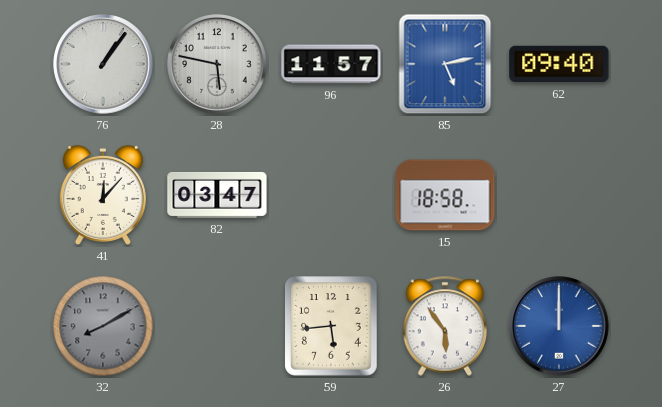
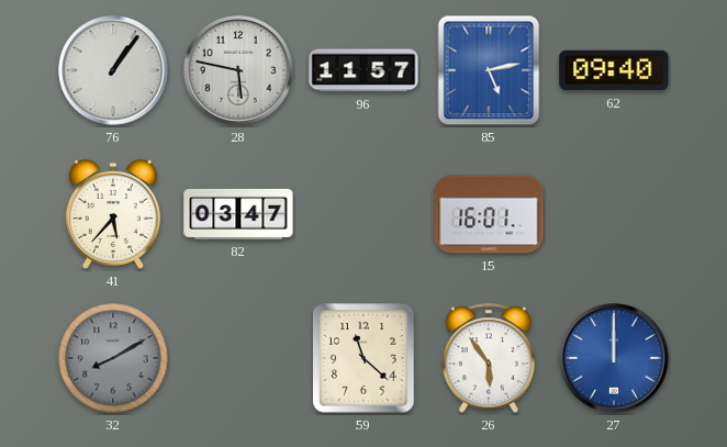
41: 12:07 -> 5:37
15: 18:58 -> 16:01
59: 5:44 -> 11:22
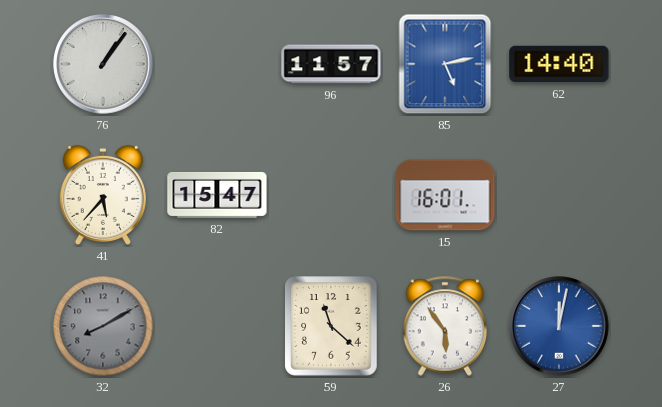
28: 5:47 -> none
62: 09:40 -> 14:40
82: 03:47 -> 15:47
27: 12:00 -> 12:02
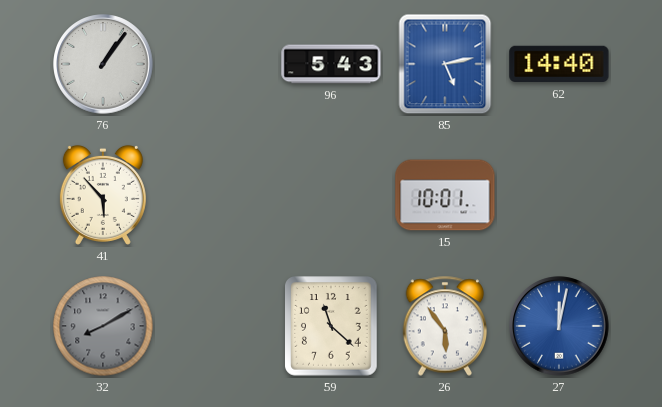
96: 11:57 -> 5:43
41: 5:37 -> 5:53
82: 15:47 -> none
15: 16:01 -> 10:01
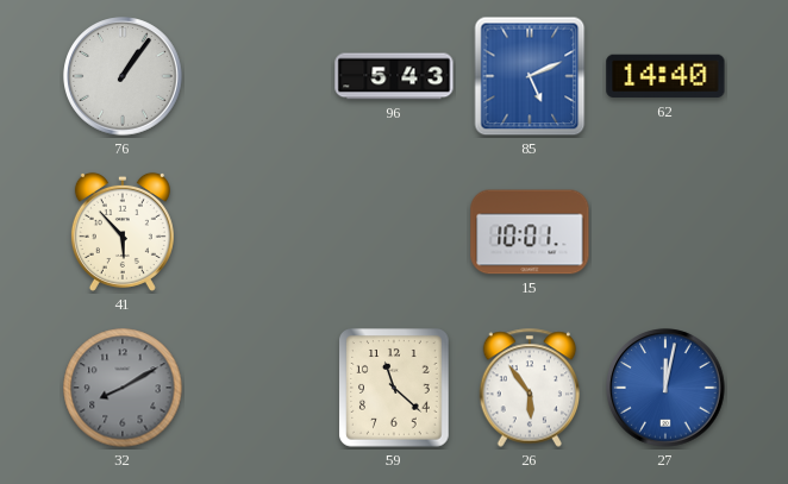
85: 5:13 -> 5:11
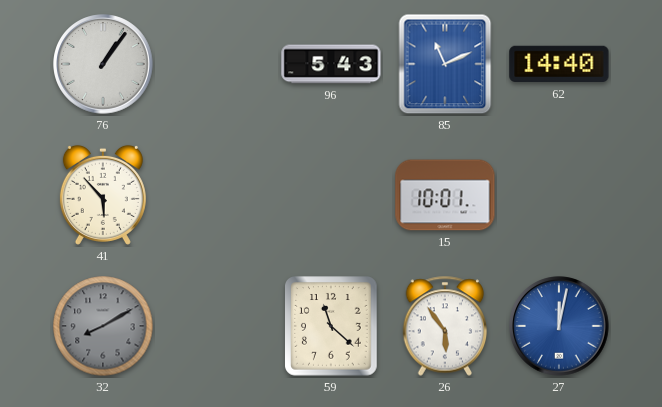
85: 5:11 -> 11:11
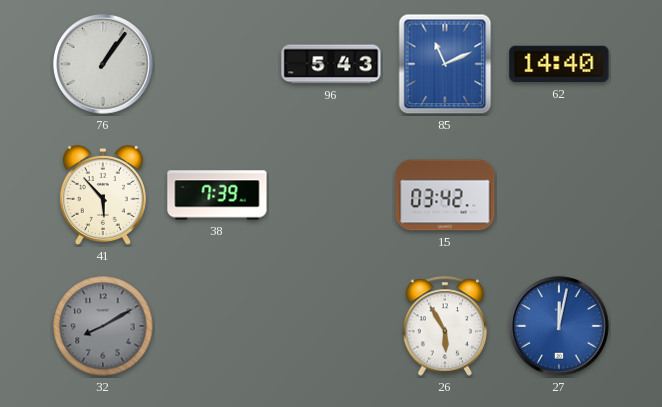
38: none -> 7:39
15: 10:01 -> 03:42
59: 11:22 -> none
26: 5:54 -> 5:55
